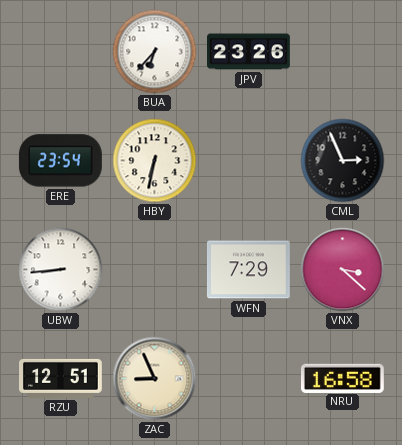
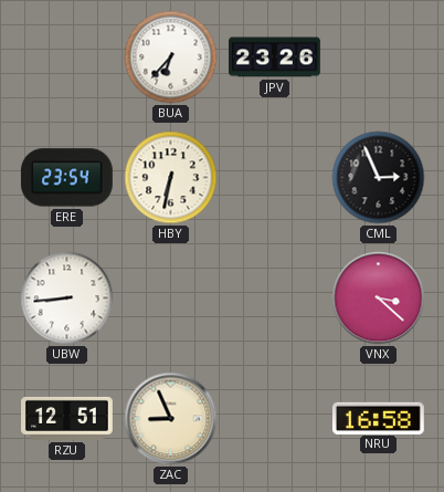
WFN: 7:29 -> none
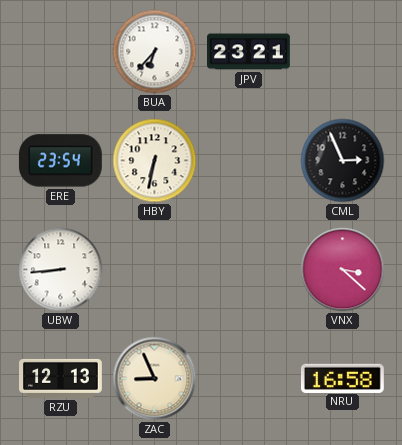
JPV: 23:26 -> 23:21
RZU: 12:51 -> 12:13
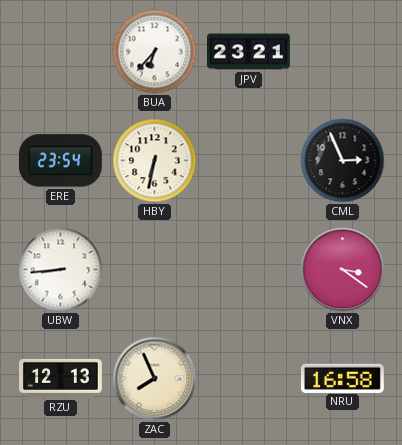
VNX: 3:22 -> 3:21
ZAC: 8:56 -> 7:56
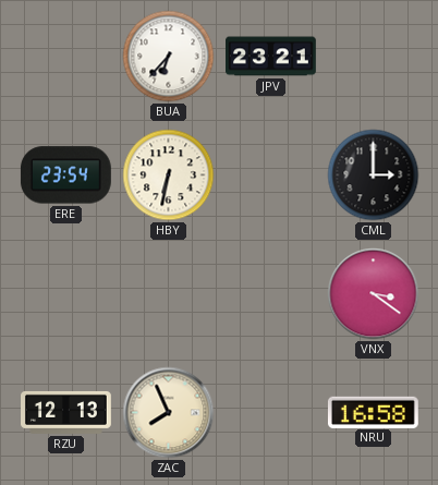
CML: 2:56 -> 3:00
UBW: 8:44 -> none
